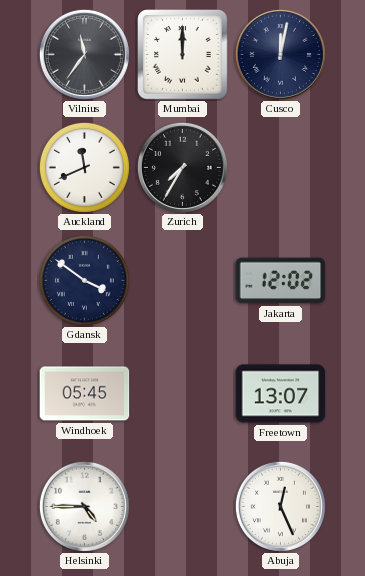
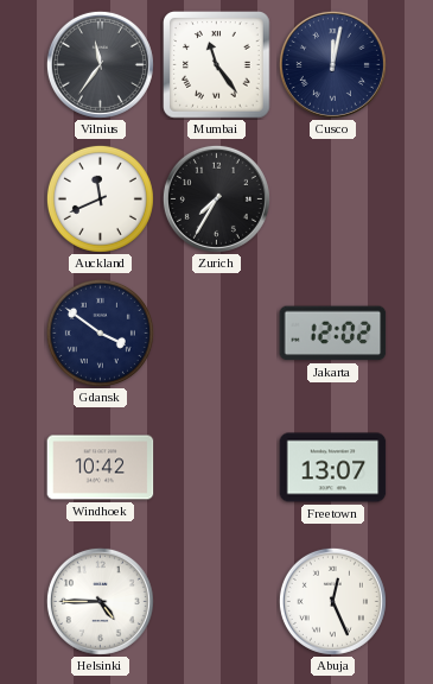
Mumbai: 12:00 -> 11:24
Windhoek: 05:45 -> 10:42
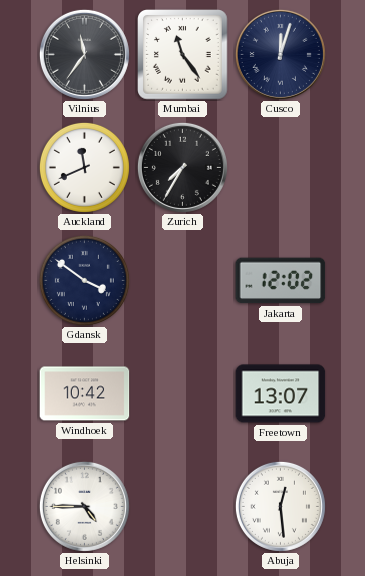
Cusco: 12:02 -> 12:03
Abuja: 12:26 -> 12:29
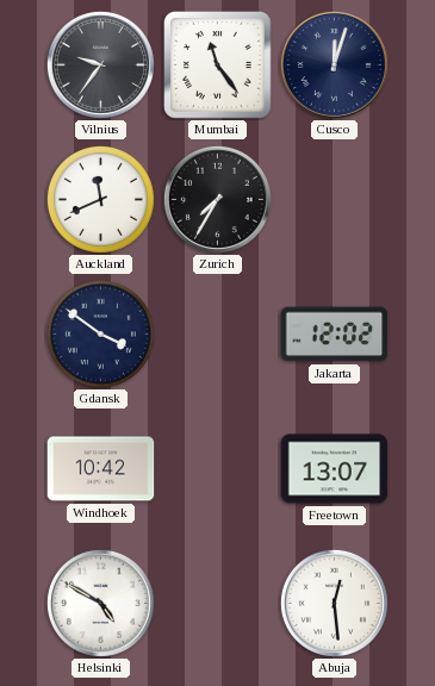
Vilnius: 11:36 -> 9:36
Helsinki: 4:45 -> 4:50
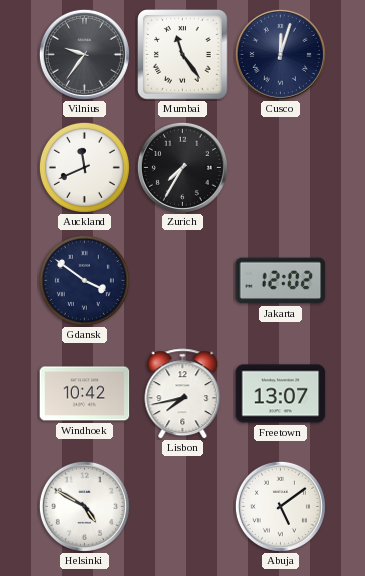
Lisbon: none -> 7:43
Abuja: 12:29 -> 5:09
